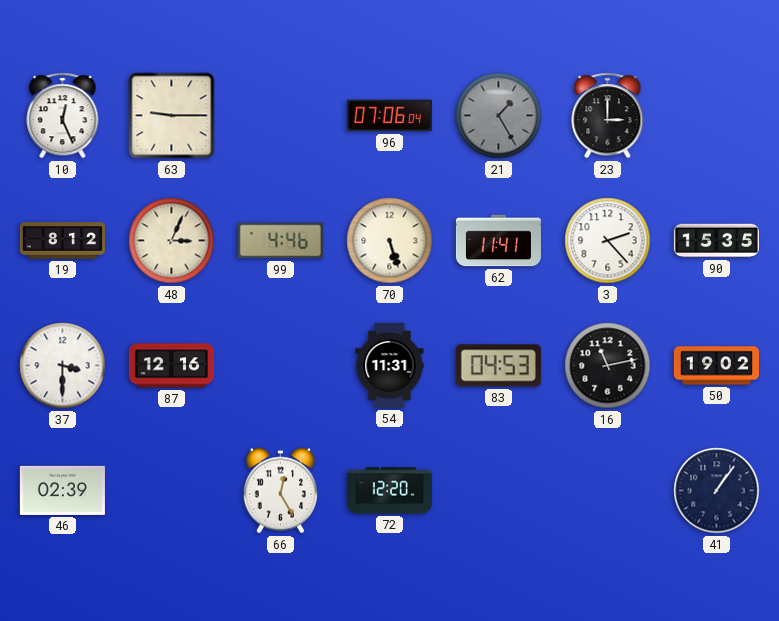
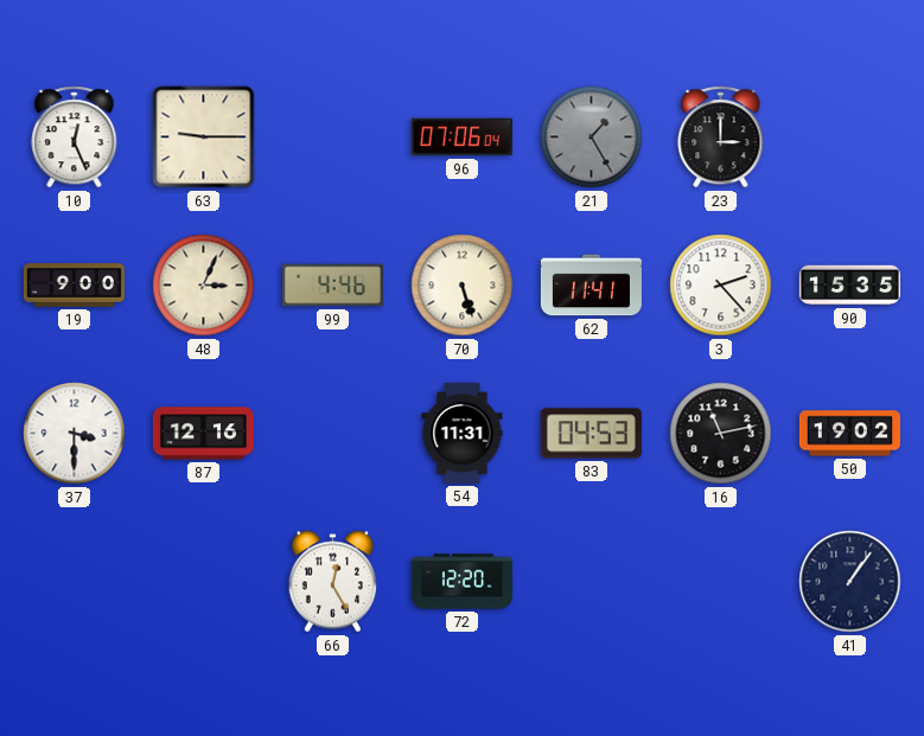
19: 8:12 -> 9:00
46: 02:39 -> none
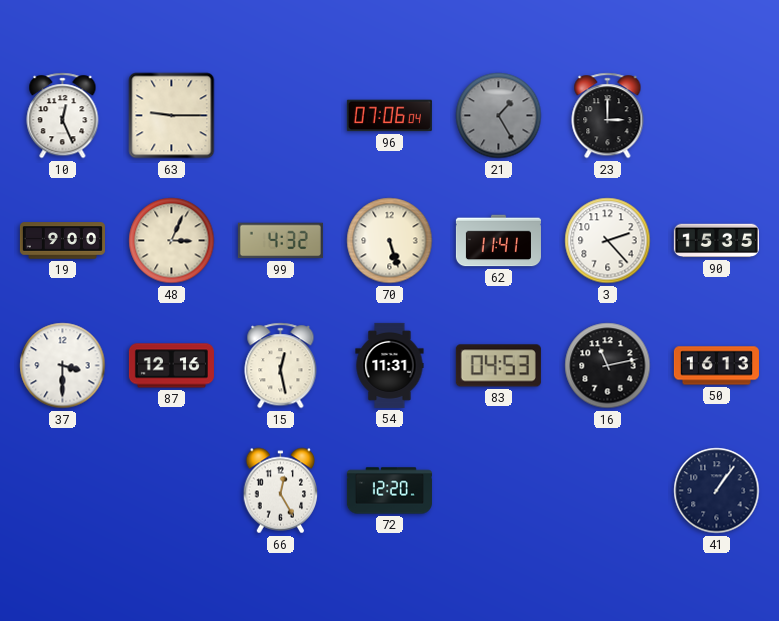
99: 4:46 -> 4:32
15: none -> 12:28
50: 19:02 -> 16:13
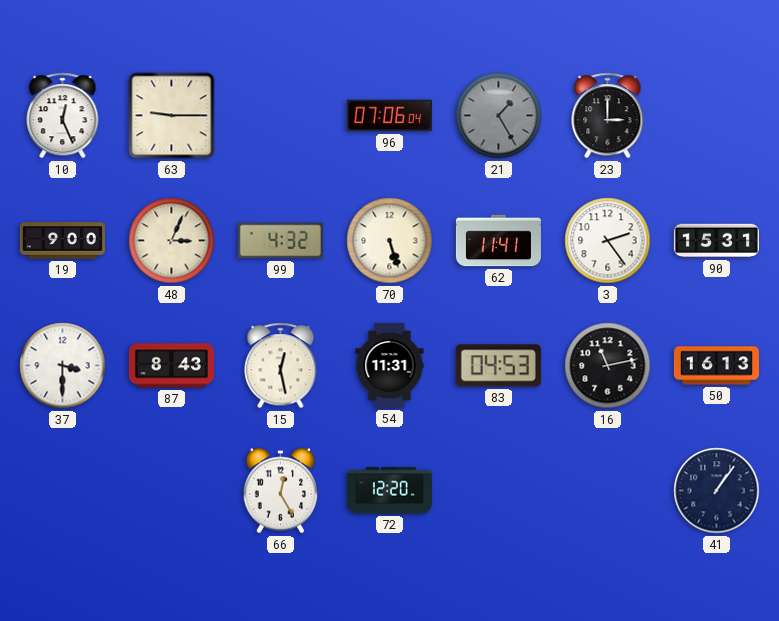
3: 2:23 -> 2:24
90: 15:35 -> 15:31
87: 12:16 -> 8:43
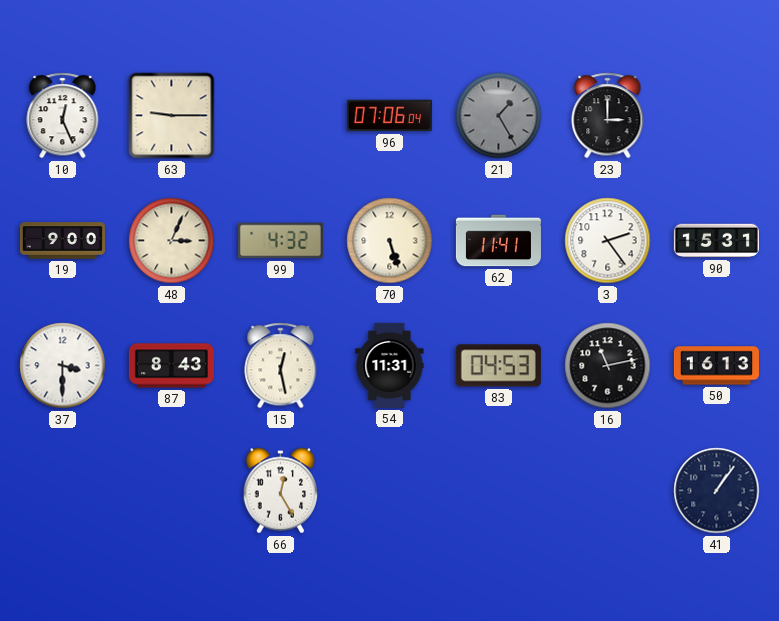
72: 12:20 -> none
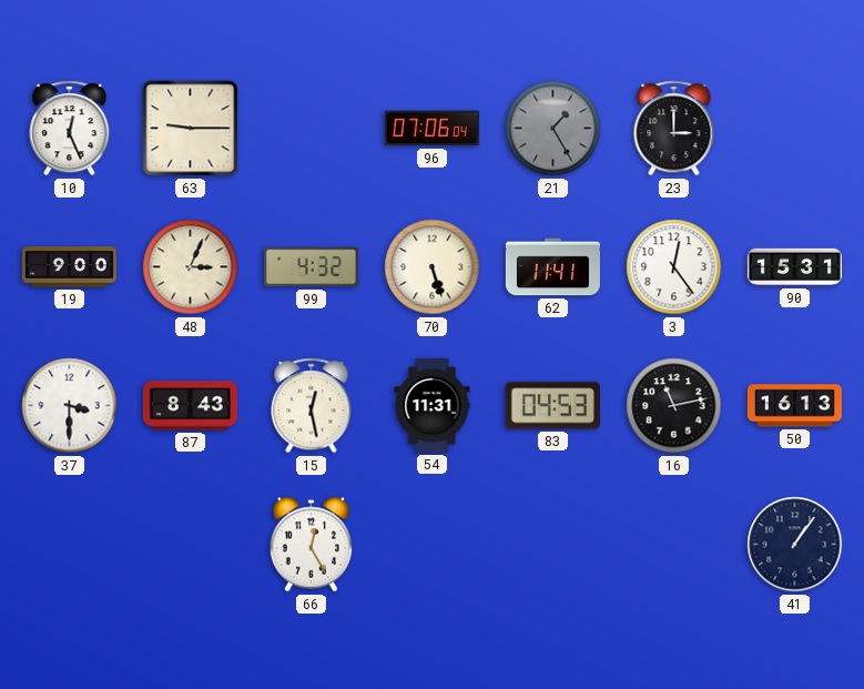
3: 2:24 -> 12:24
